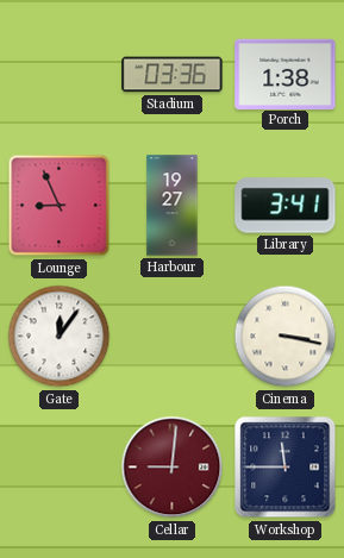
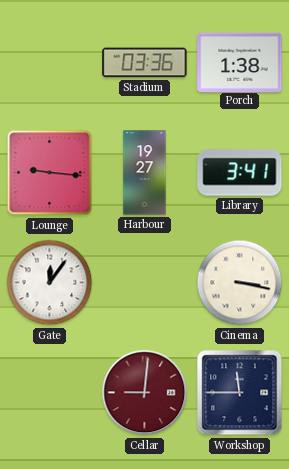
Lounge: 8:56 -> 9:16
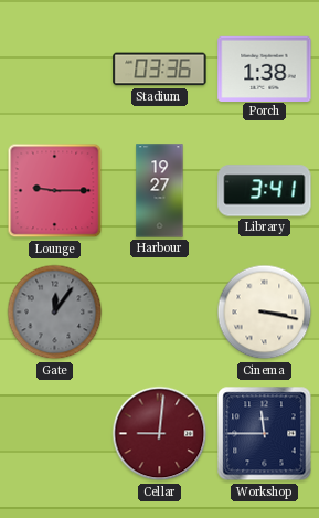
Lounge: 9:16 -> 9:15
Gate dial: white -> grey
